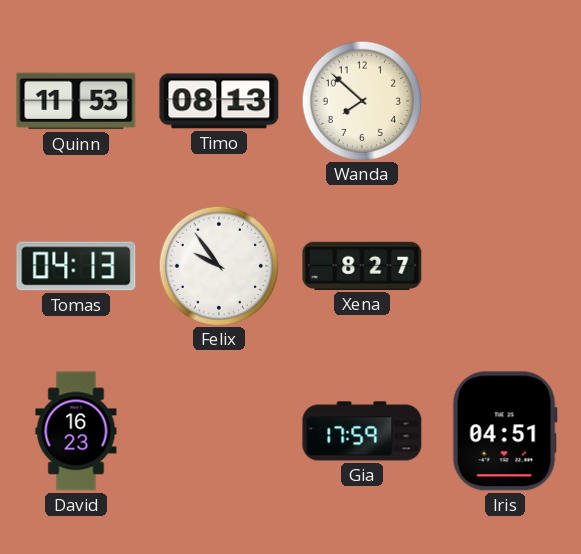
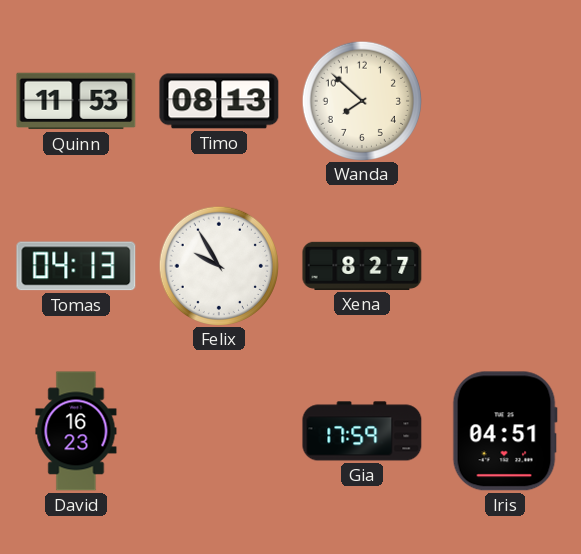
Felix: 9:54 -> 9:55
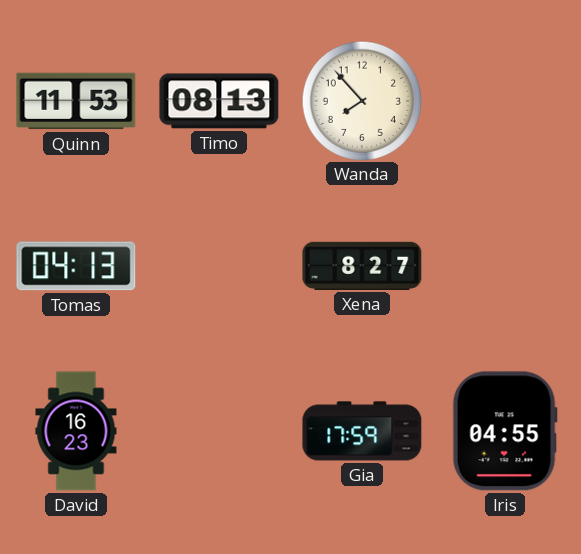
Wanda: 7:52 -> 7:53
Felix: 9:55 -> none
Iris: 04:51 -> 04:55
